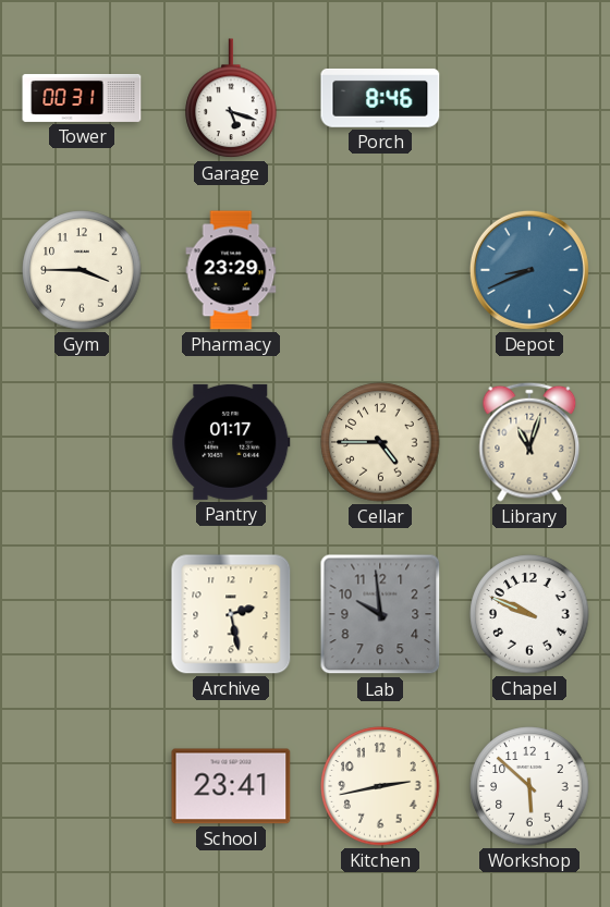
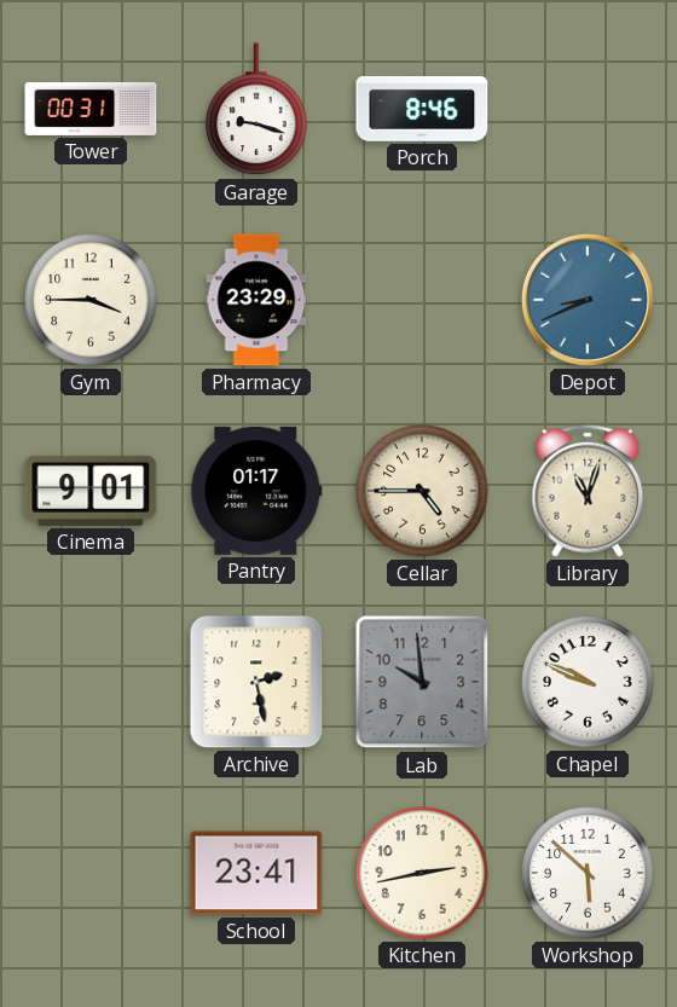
Garage: 5:18 -> 9:18
Cinema: none -> 9:01
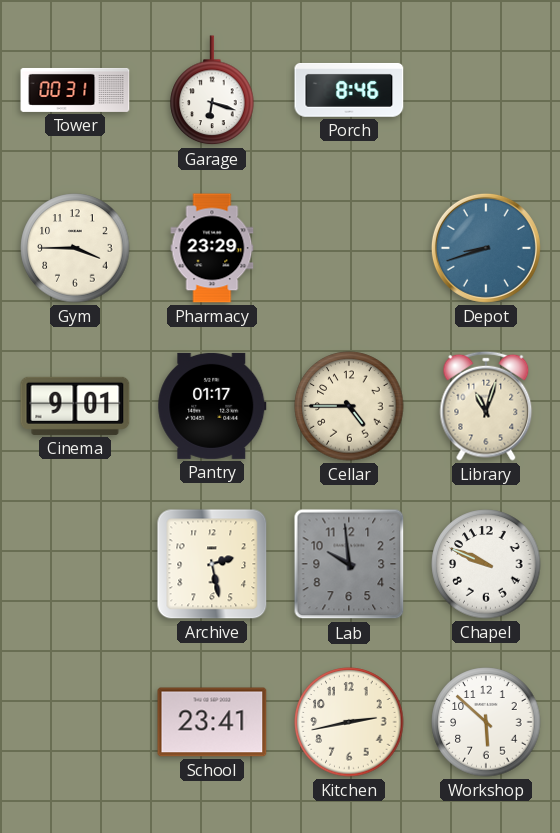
Garage: 9:18 -> 6:18
Depot: 8:41 -> 8:42
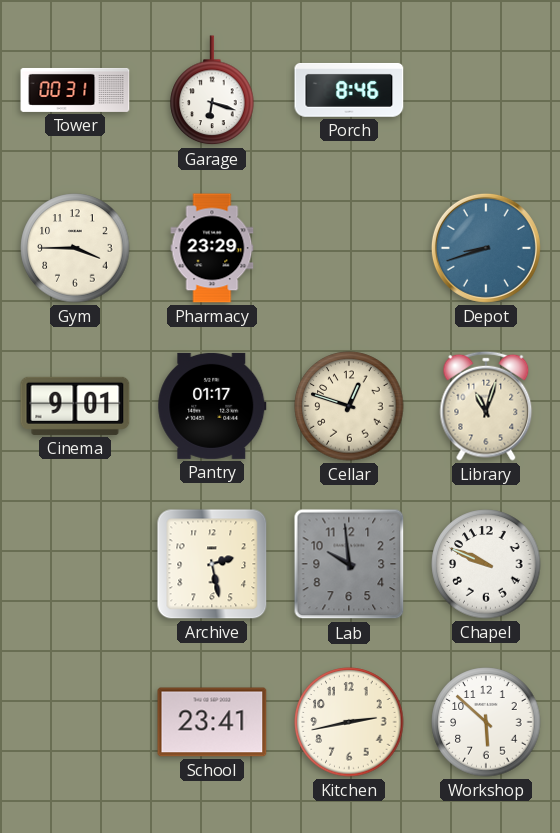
Cellar: 4:45 -> 12:48
